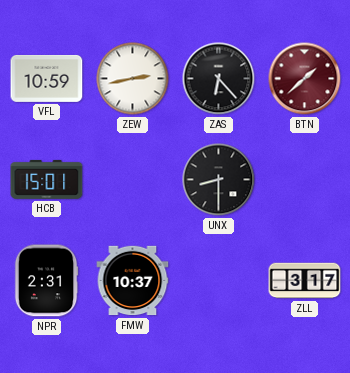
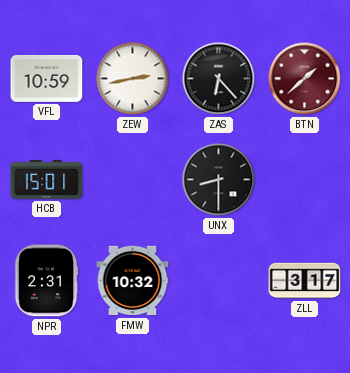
FMW: 10:37 -> 10:32
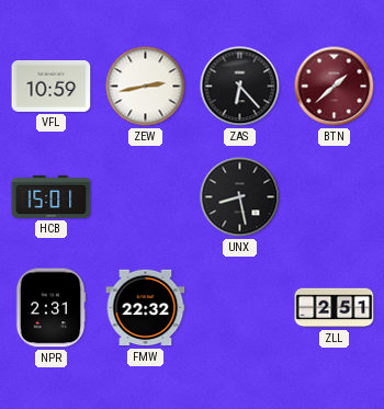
UNX: 8:30 -> 8:28
FMW: 10:32 -> 22:32
ZLL: 3:17 -> 2:51
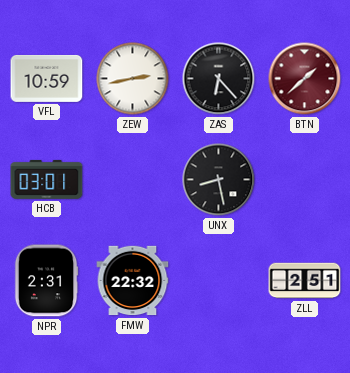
HCB: 15:01 -> 03:01
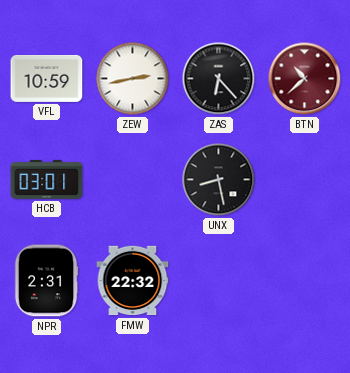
BTN: 1:38 -> 10:38
ZLL: 2:51 -> none
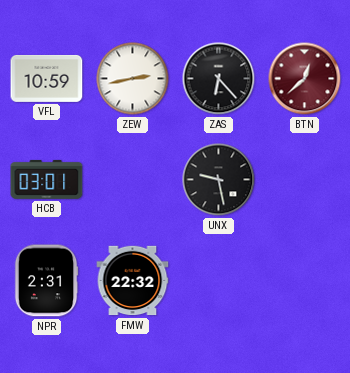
BTN: 10:38 -> 12:38
UNX: 8:28 -> 9:28
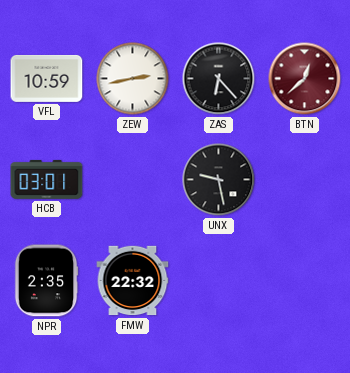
NPR: 2:31 -> 2:35
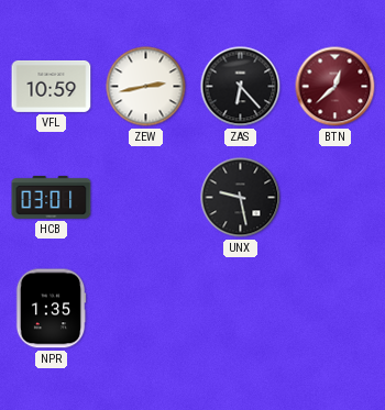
NPR: 2:35 -> 1:35
FMW: 22:32 -> none
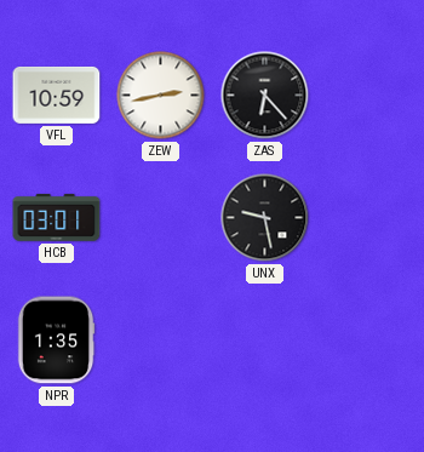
BTN: 12:38 -> none
